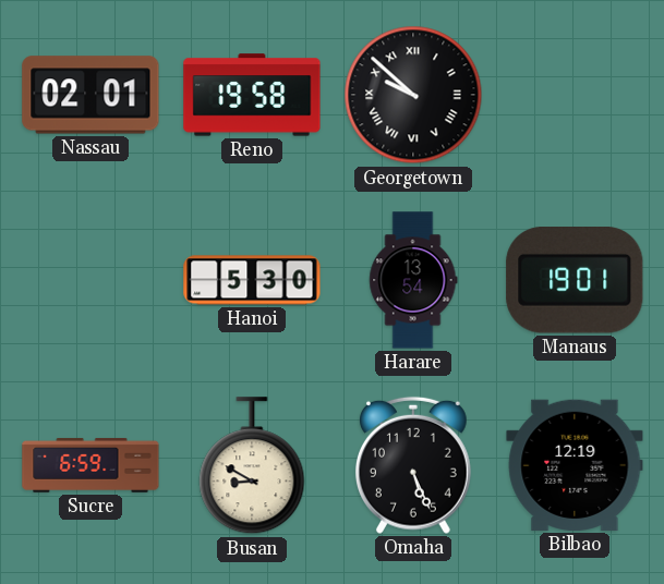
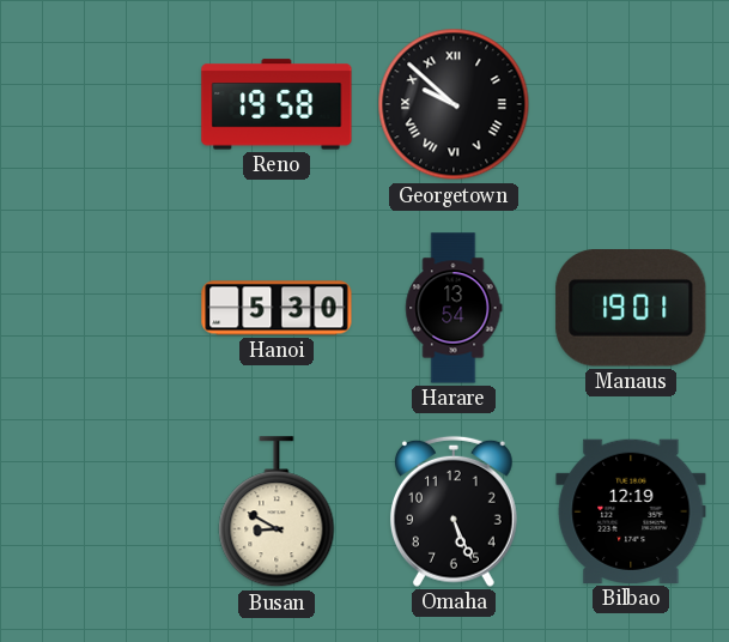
Nassau: 02:01 -> none
Sucre: 6:59 -> none
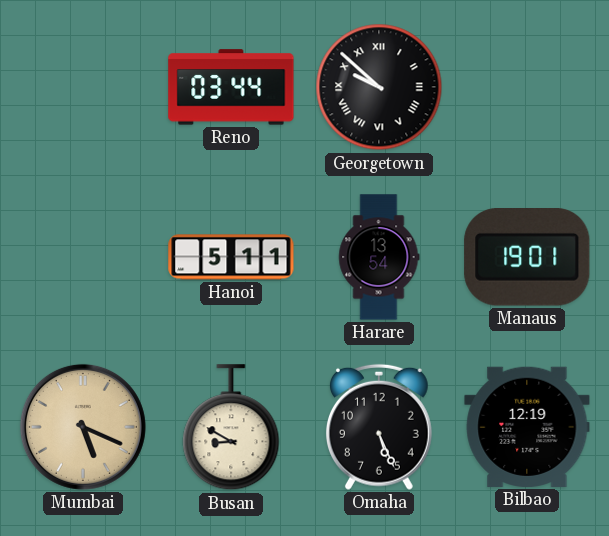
Reno: 19:58 -> 03:44
Hanoi: 5:30 -> 5:11
Mumbai: none -> 5:19
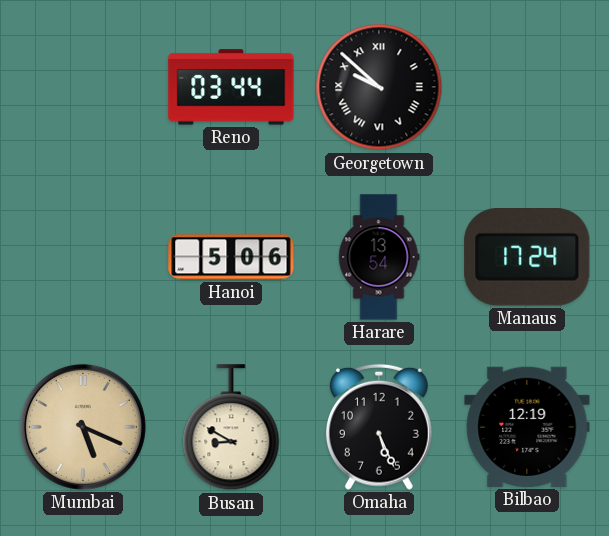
Hanoi: 5:11 -> 5:06
Manaus: 19:01 -> 17:24
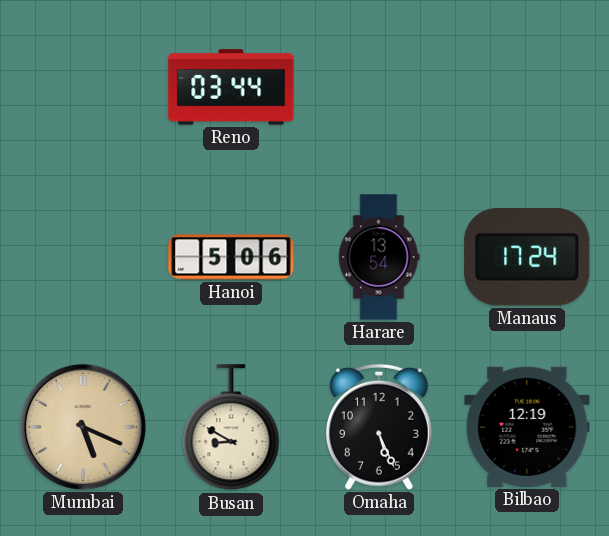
Georgetown: 9:52 -> none
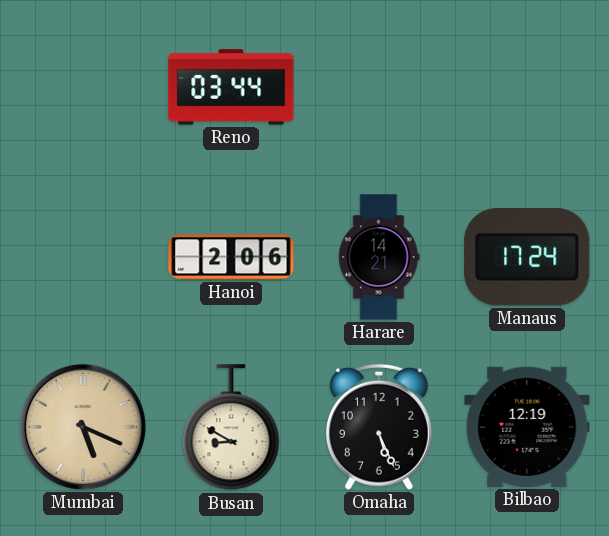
Hanoi: 5:06 -> 2:06
Harare: 13:54 -> 14:21
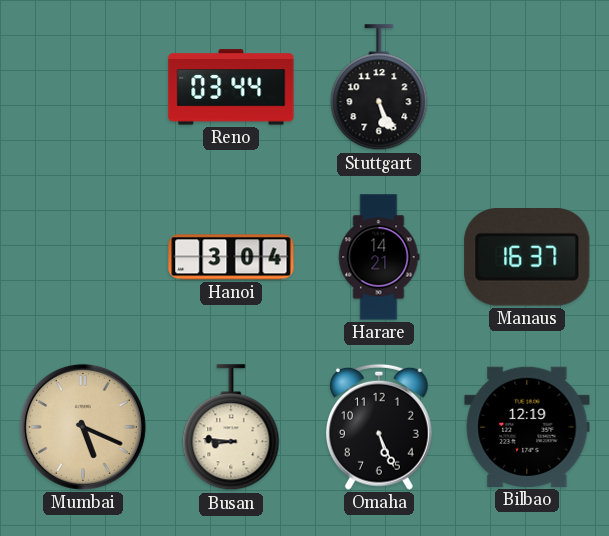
Stuttgart: none -> 5:26
Hanoi: 2:06 -> 3:04
Manaus: 17:24 -> 16:37
Busan: 8:50 -> 8:46
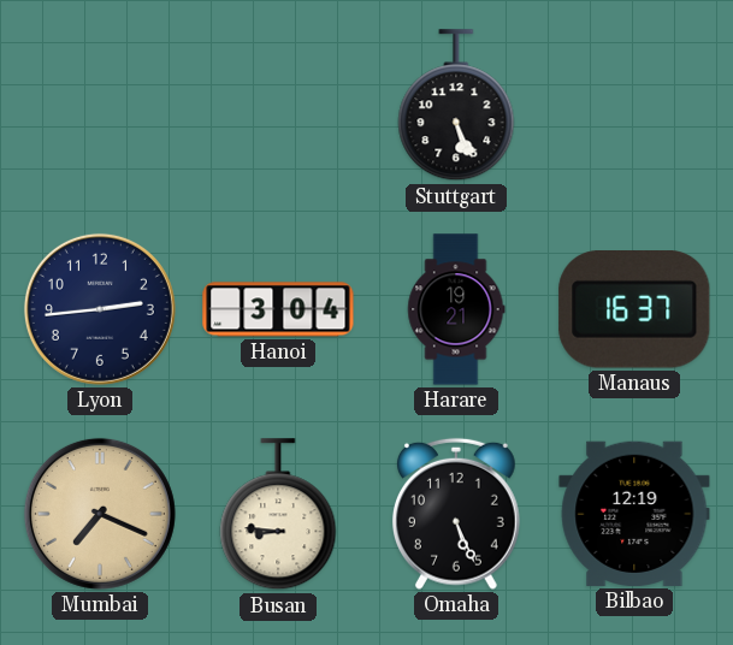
Reno: 03:44 -> none
Lyon: none -> 2:44
Harare: 14:21 -> 19:21
Mumbai: 5:19 -> 7:19
